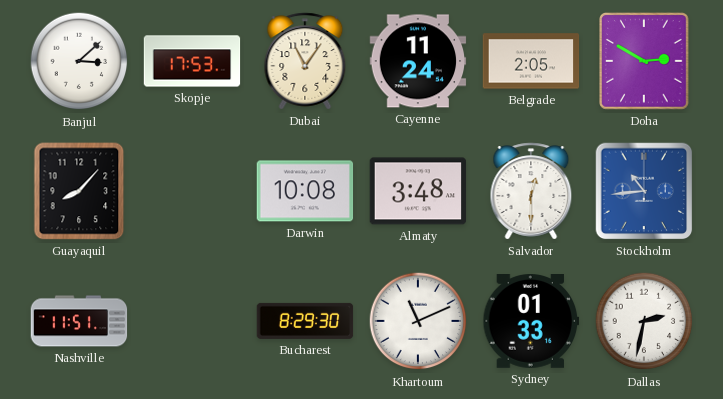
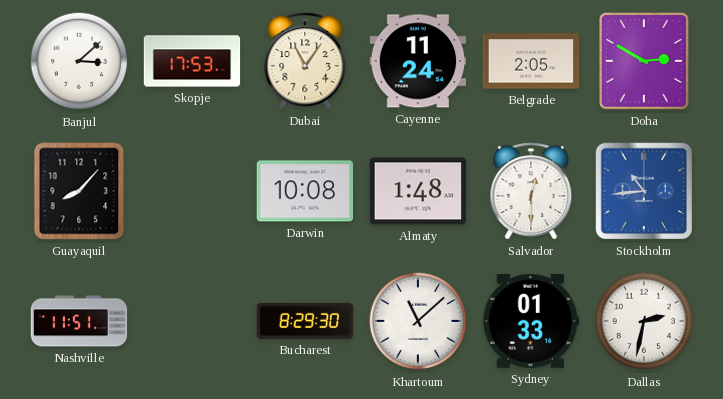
Almaty: 3:48 -> 1:48
Khartoum: 11:11 -> 11:08
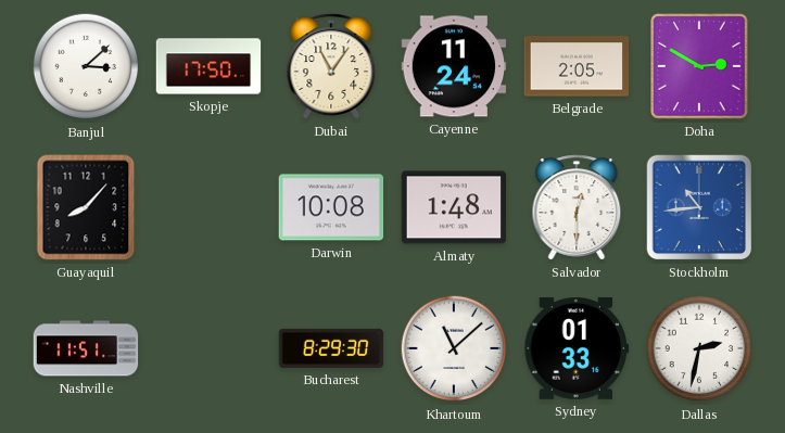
Skopje: 17:53 -> 17:50
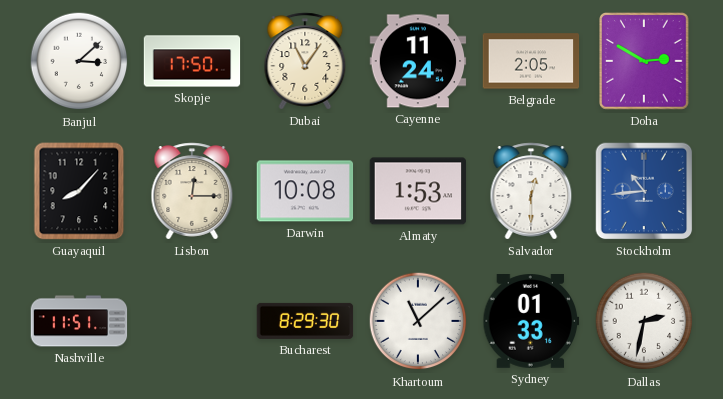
Lisbon: none -> 12:15
Almaty: 1:48 -> 1:53
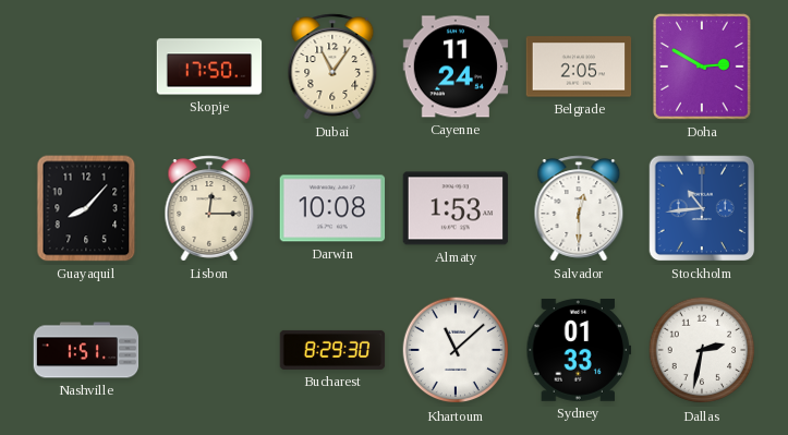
Banjul: 3:08 -> none
Nashville: 11:51 -> 1:51
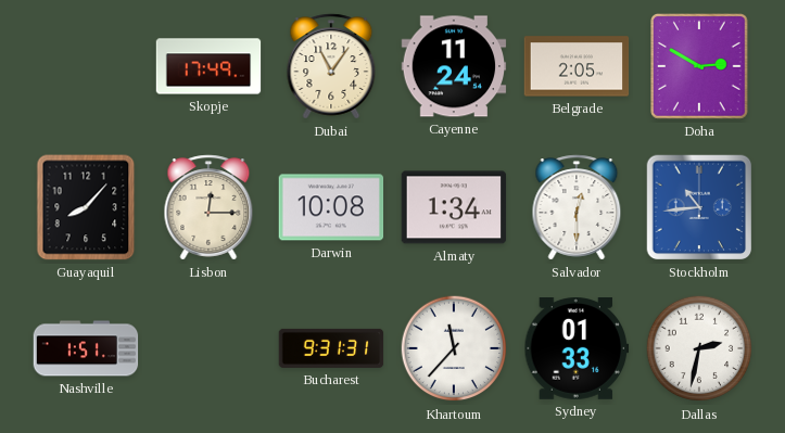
Skopje: 17:50 -> 17:49
Almaty: 1:53 -> 1:34
Bucharest: 8:29 -> 9:31
Khartoum: 11:08 -> 11:37
